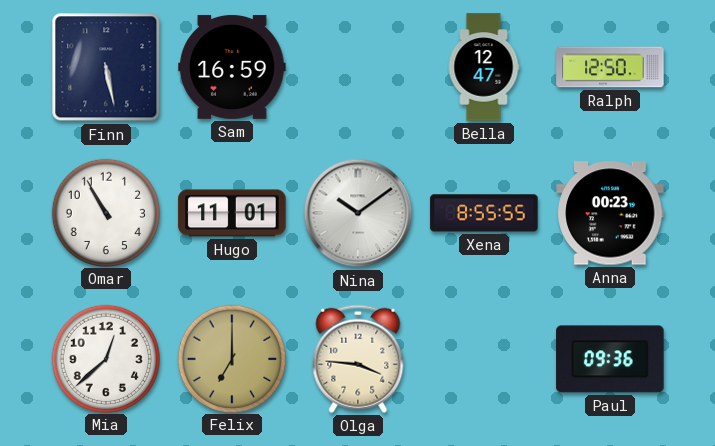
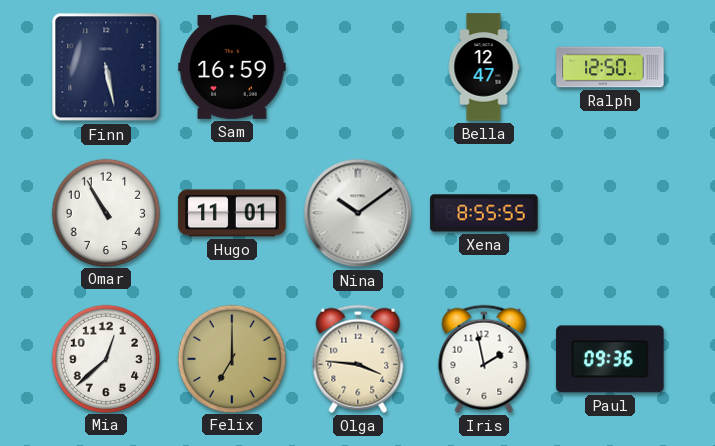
Anna: 00:23 -> none
Iris: none -> 1:58
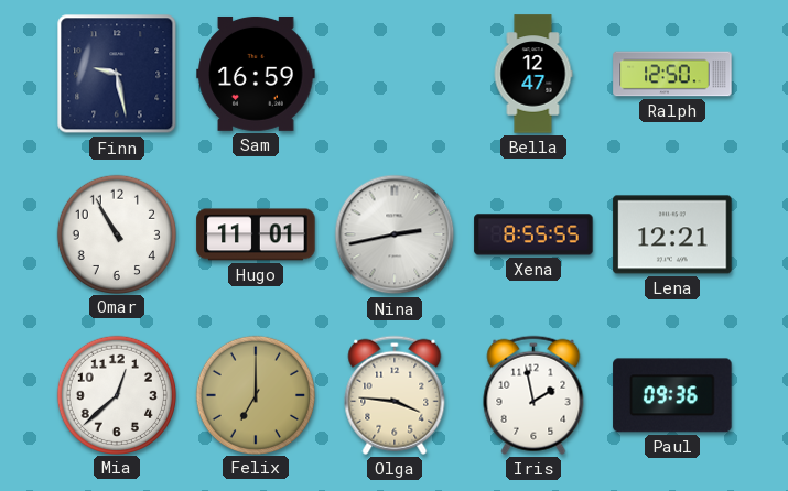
Finn: 5:28 -> 9:28
Nina: 10:09 -> 2:43
Lena: none -> 12:21
